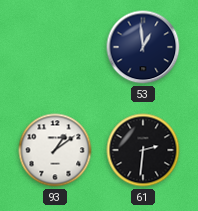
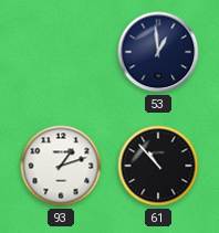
93: 1:09 -> 1:12
61: 2:31 -> 10:53
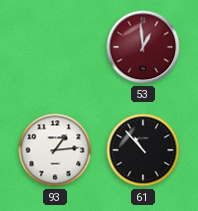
53 dial: navy -> burgundy
93: 1:12 -> 1:14
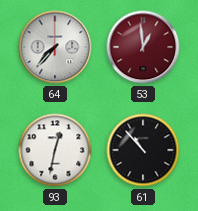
64: none -> 7:37
93: 1:14 -> 12:32
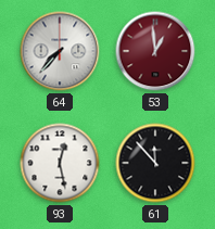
93: 12:32 -> 12:28
61: 10:53 -> 11:53
